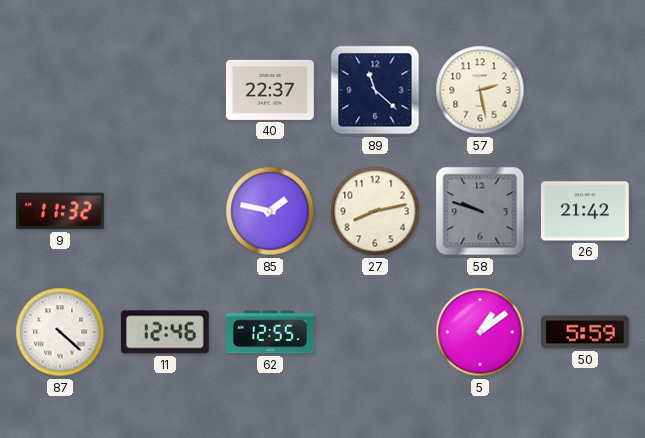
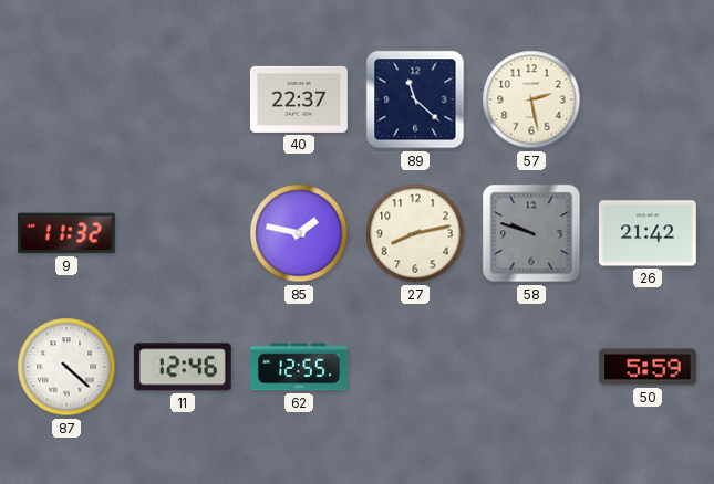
5: 1:09 -> none
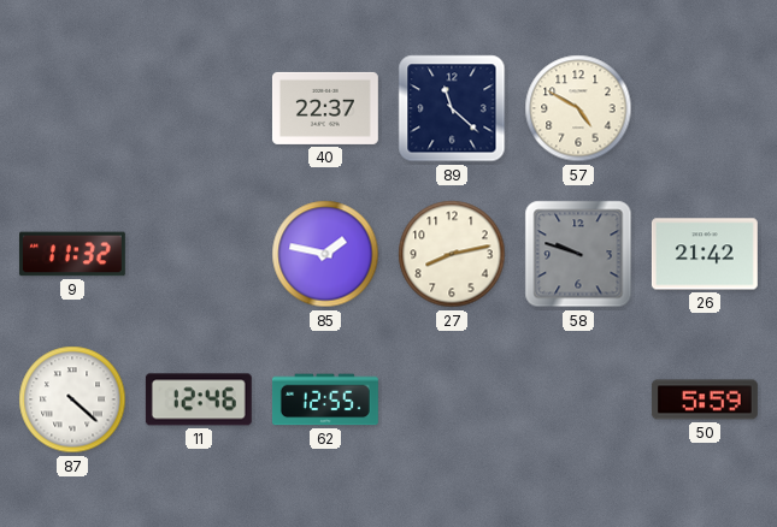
57: 2:28 -> 4:50
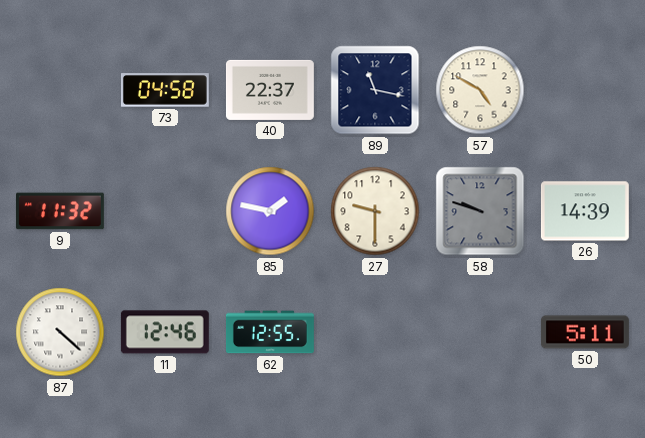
73: none -> 04:58
89: 11:22 -> 11:17
27: 8:13 -> 9:30
26: 21:42 -> 14:39
50: 5:59 -> 5:11
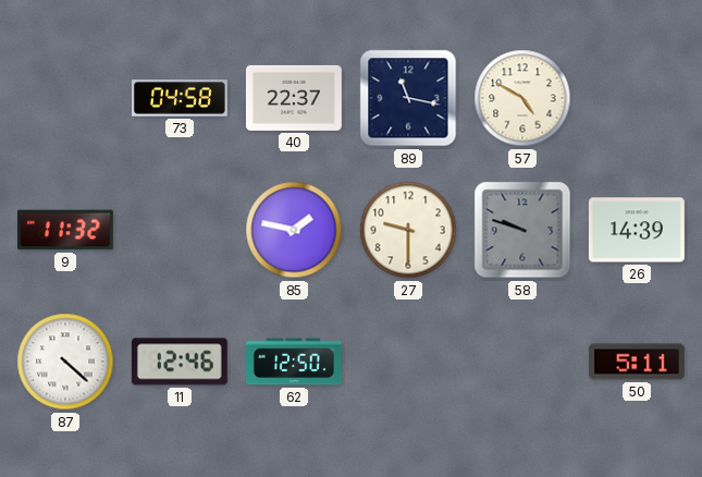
62: 12:55 -> 12:50
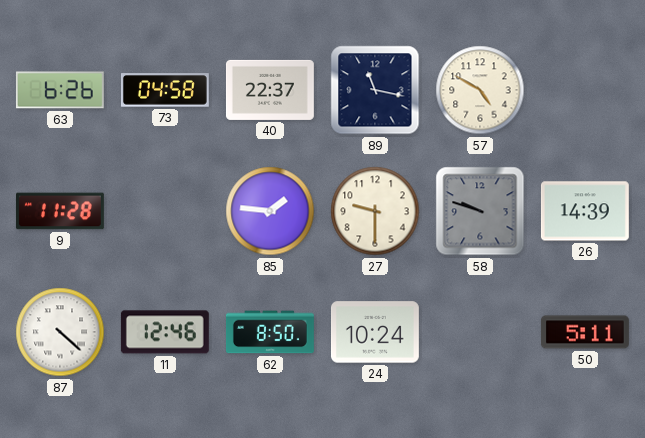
63: none -> 6:26
9: 11:32 -> 11:28
85: 1:47 -> 1:46
62: 12:50 -> 8:50
24: none -> 10:24
